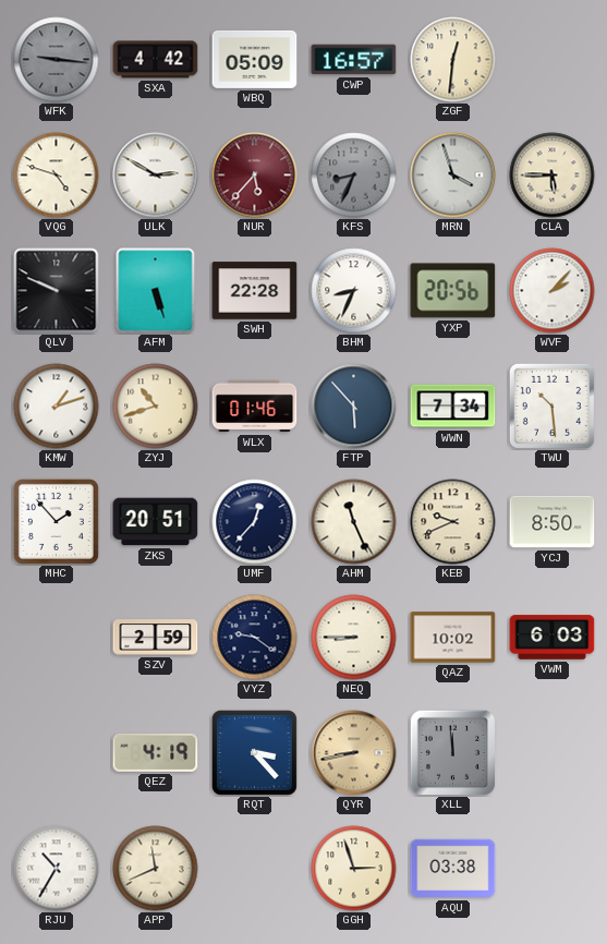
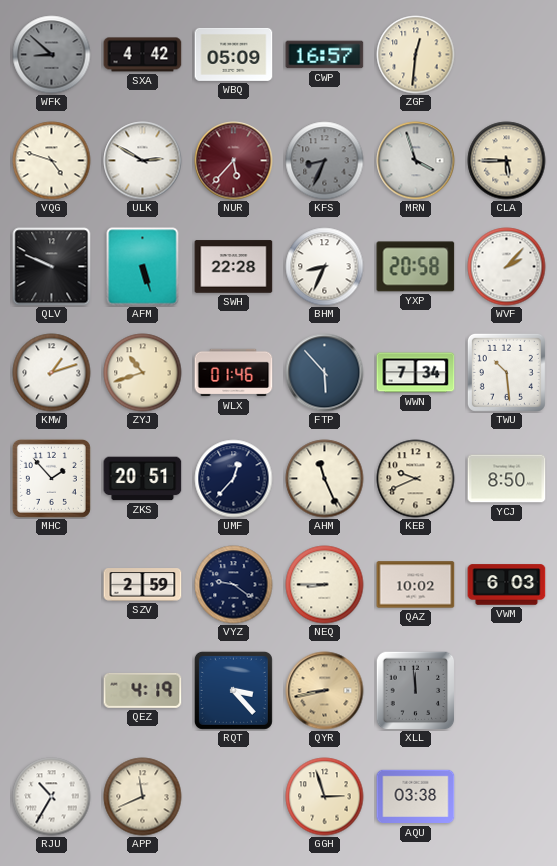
WFK: 9:16 -> 8:52
YXP: 20:56 -> 20:58
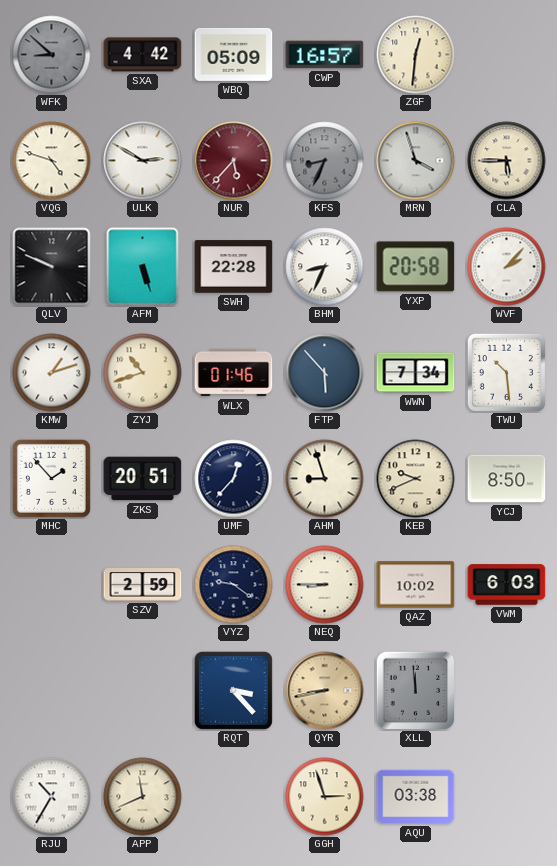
AHM: 11:26 -> 8:57
QEZ: 4:19 -> none
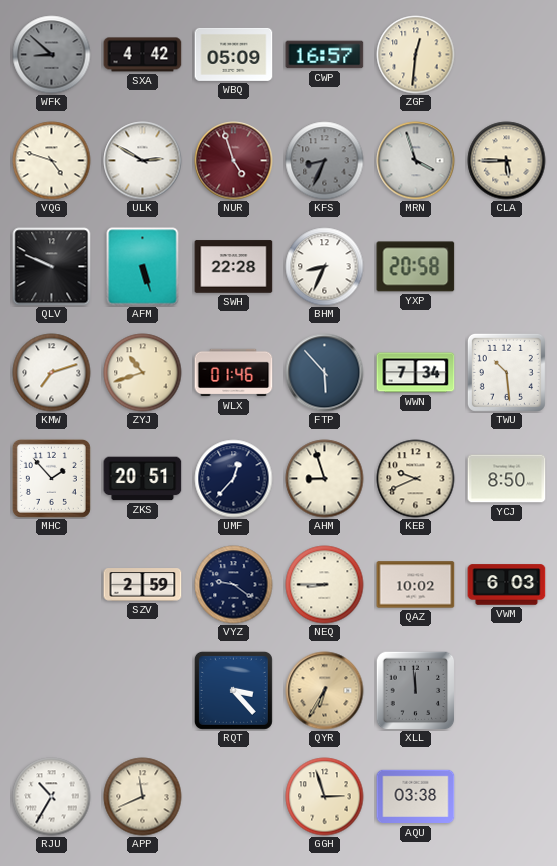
NUR: 5:37 -> 4:57
WVF: 2:07 -> none
KMW: 1:12 -> 7:12
QYR: 8:43 -> 6:35
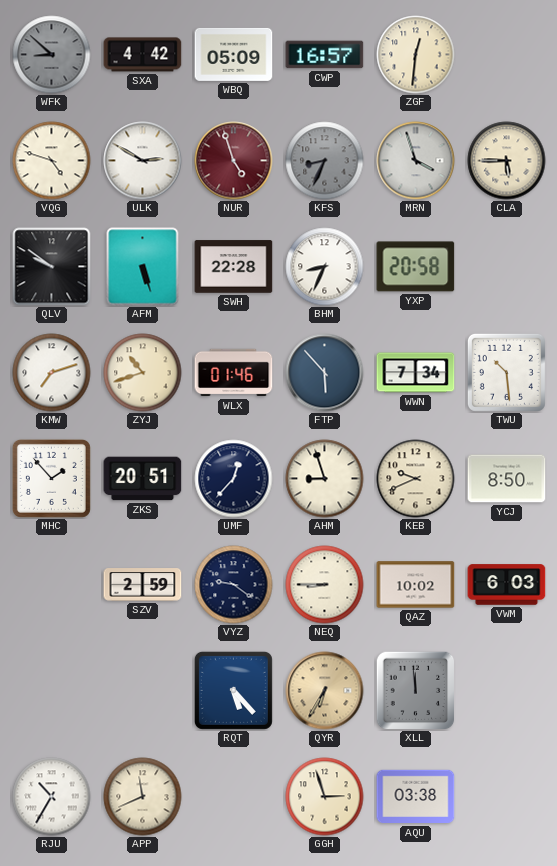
QLV: 9:49 -> 9:51
RQT: 3:23 -> 5:23
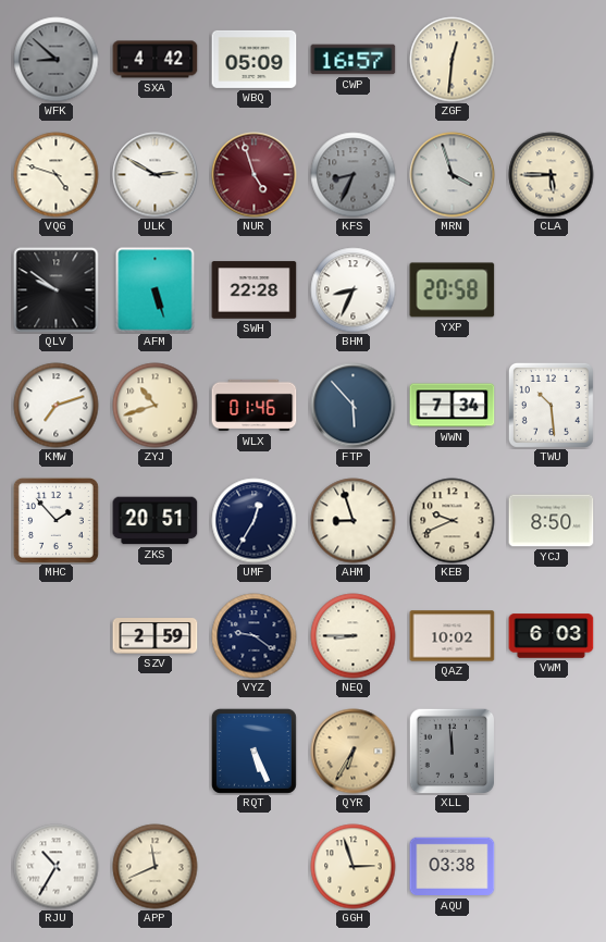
UMF: 12:37 -> 12:35
RQT: 5:23 -> 5:26
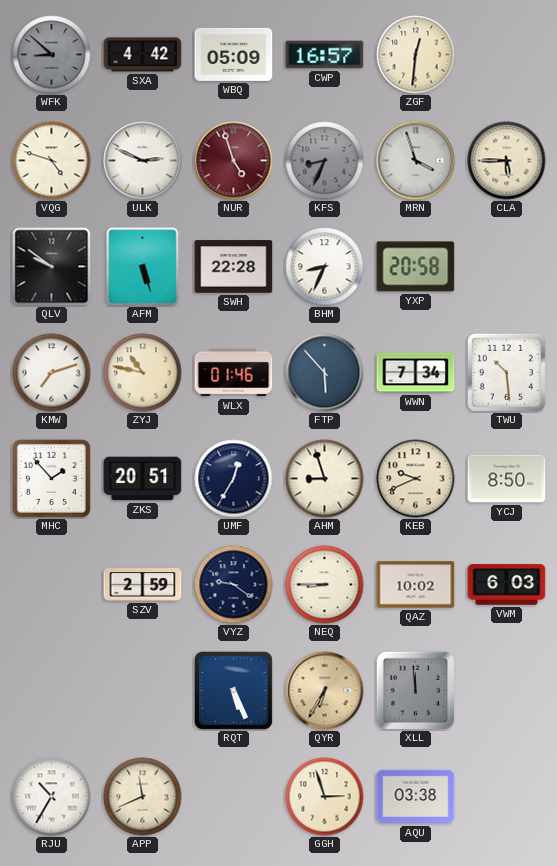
ULK: 2:50 -> 2:49
ZYJ: 10:42 -> 10:47
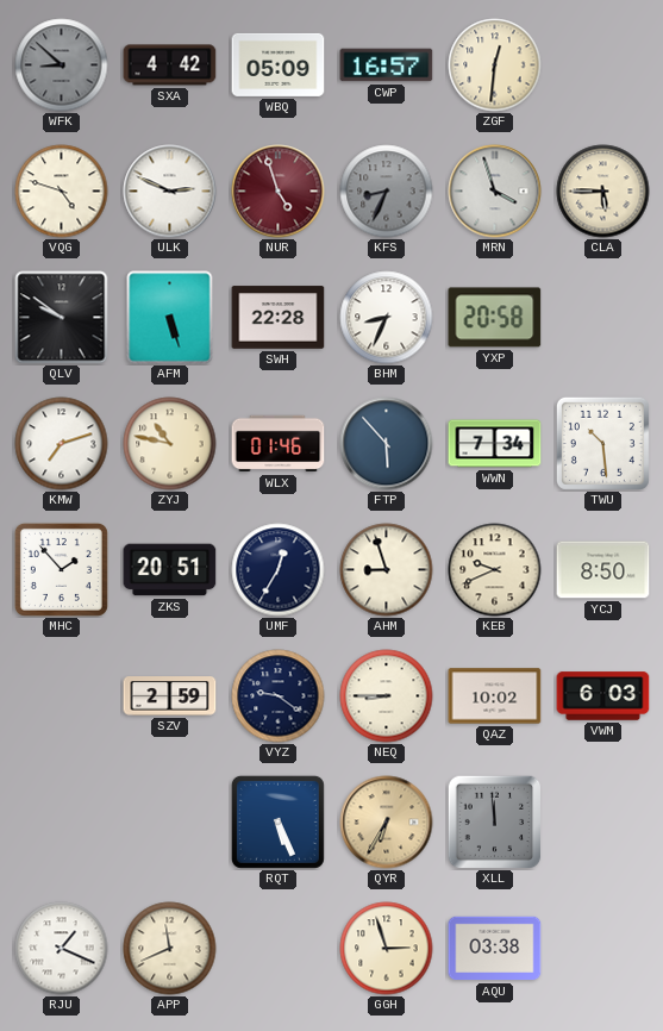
RJU: 10:35 -> 1:19
